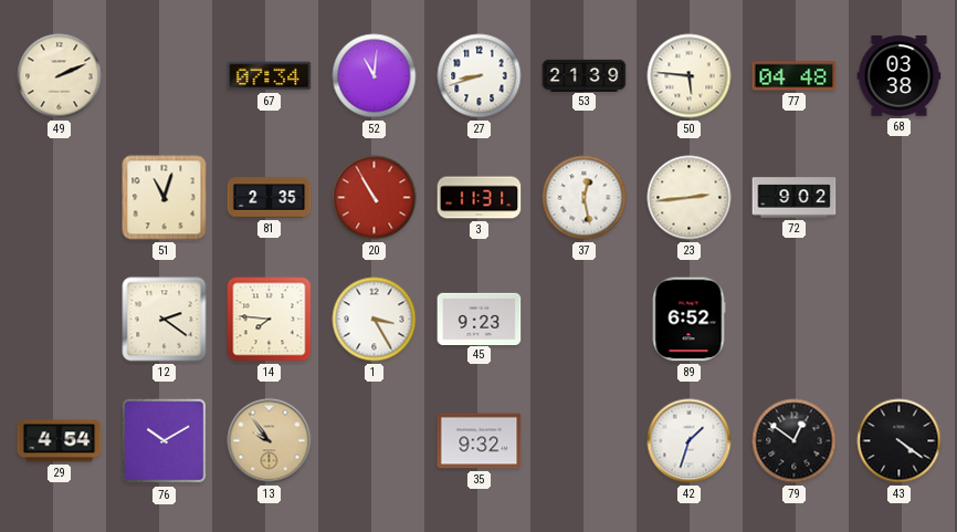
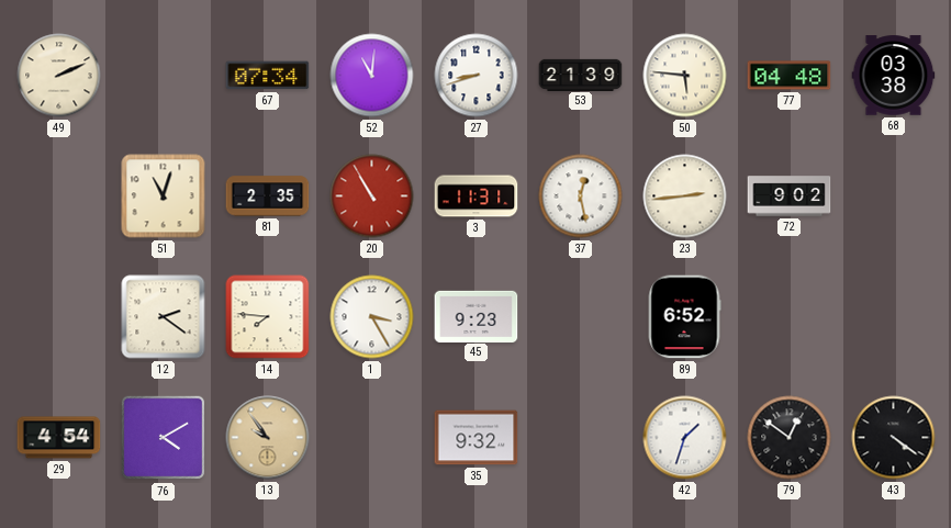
76: 10:10 -> 4:10
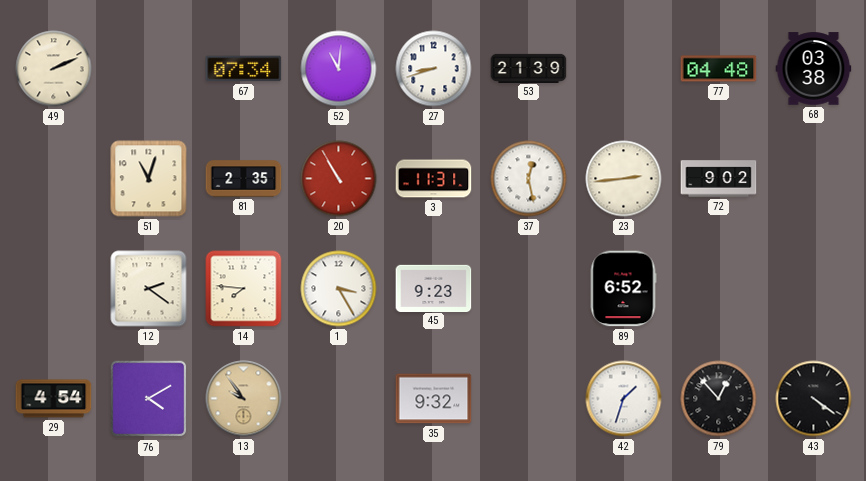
50: 5:46 -> none
79: 12:51 -> 12:53
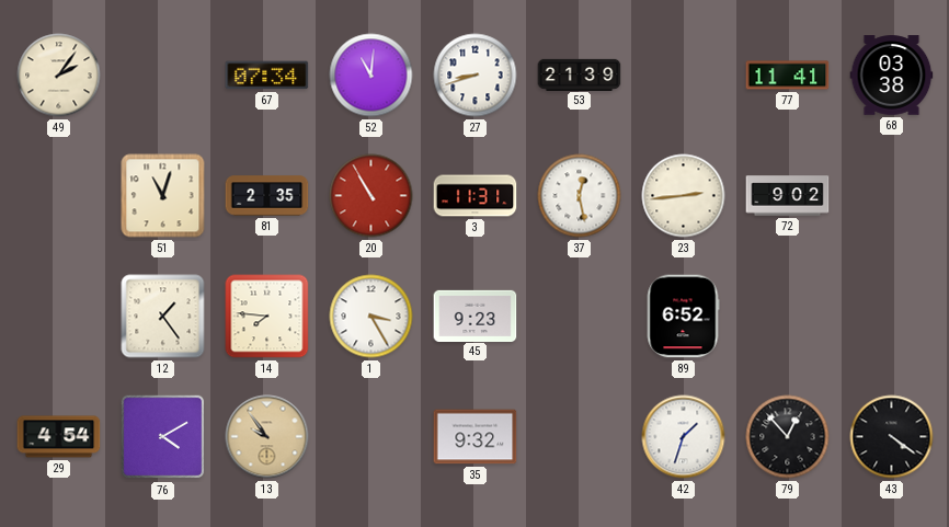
49: 2:11 -> 2:06
77: 04:48 -> 11:41
12: 2:21 -> 1:24
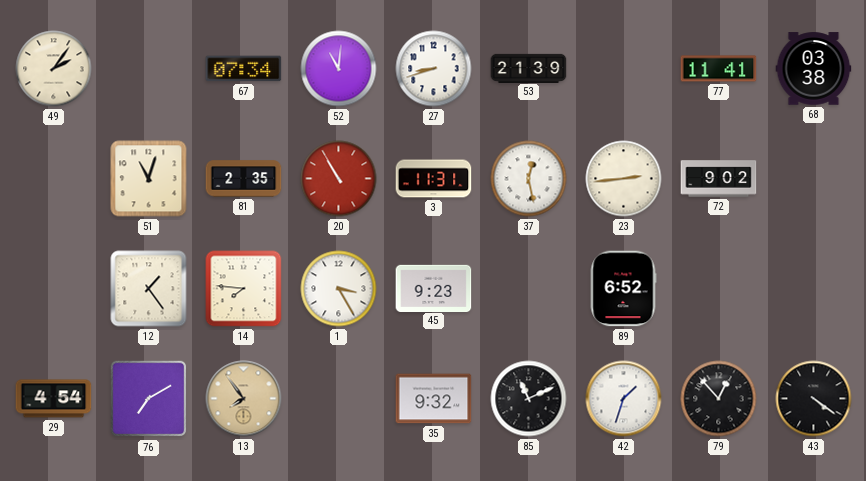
76: 4:10 -> 7:10
13: 9:54 -> 7:54
85: none -> 11:11
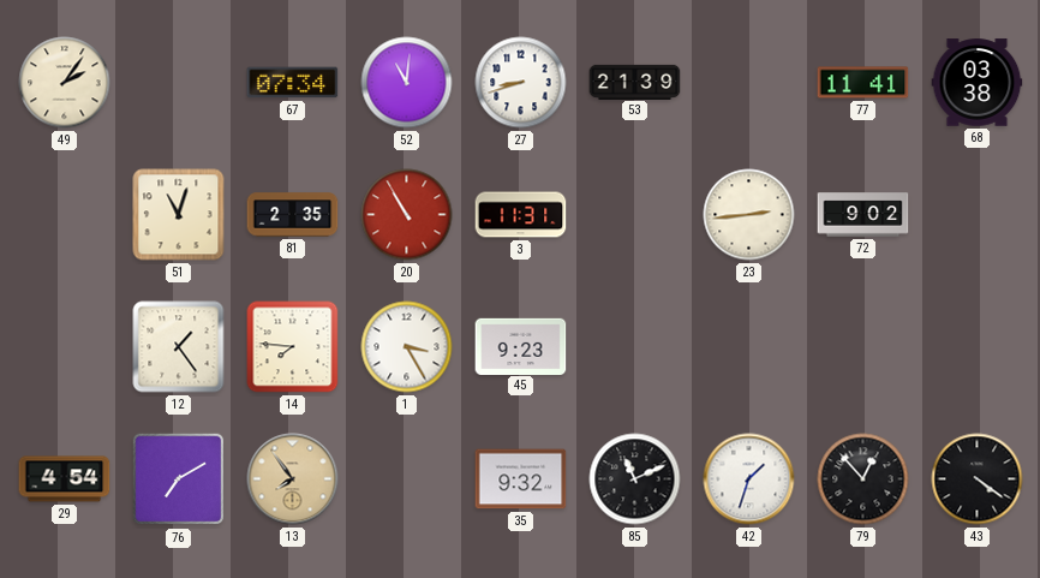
37: 12:28 -> none
89: 6:52 -> none
